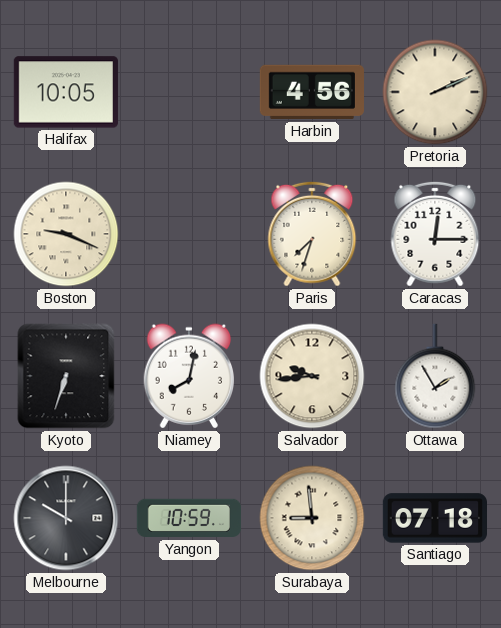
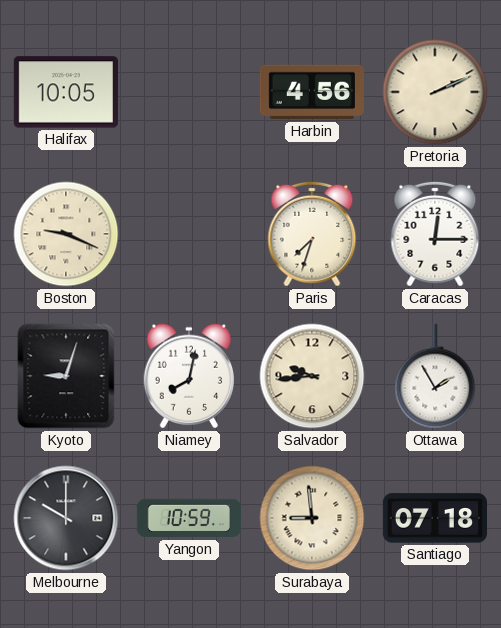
Kyoto: 6:33 -> 9:03
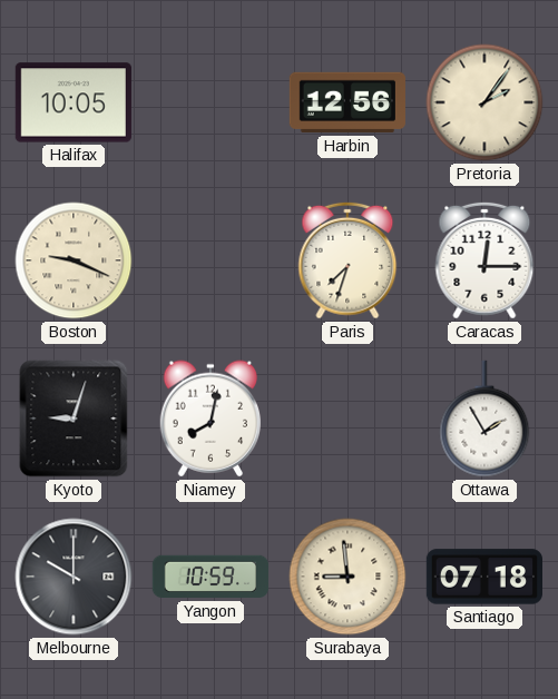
Harbin: 4:56 -> 12:56
Pretoria: 2:11 -> 2:06
Salvador: 9:44 -> none
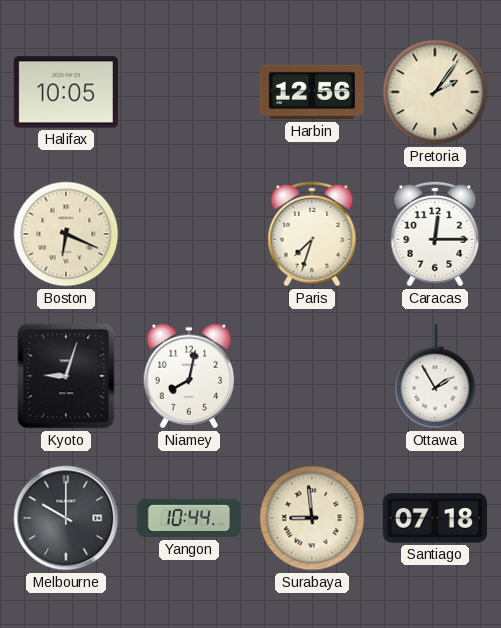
Boston: 9:19 -> 6:19
Yangon: 10:59 -> 10:44
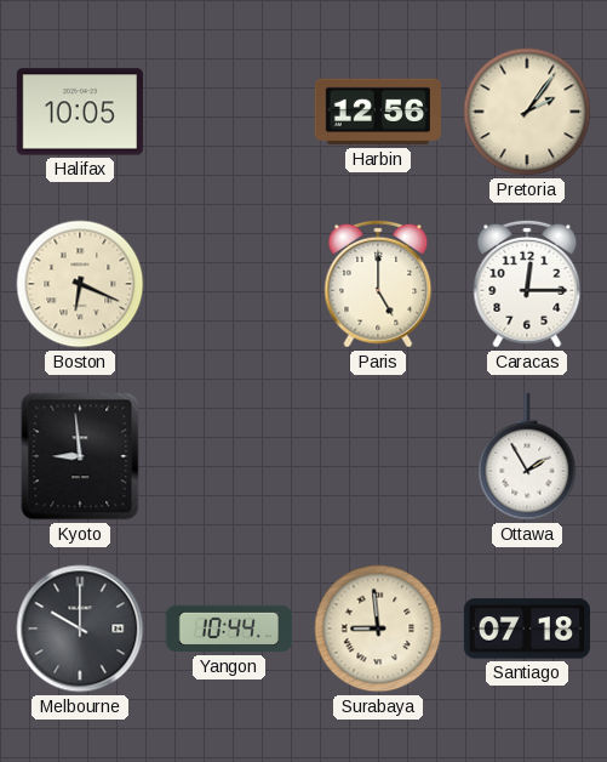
Paris: 7:33 -> 5:00
Kyoto: 9:03 -> 8:59
Niamey: 8:02 -> none
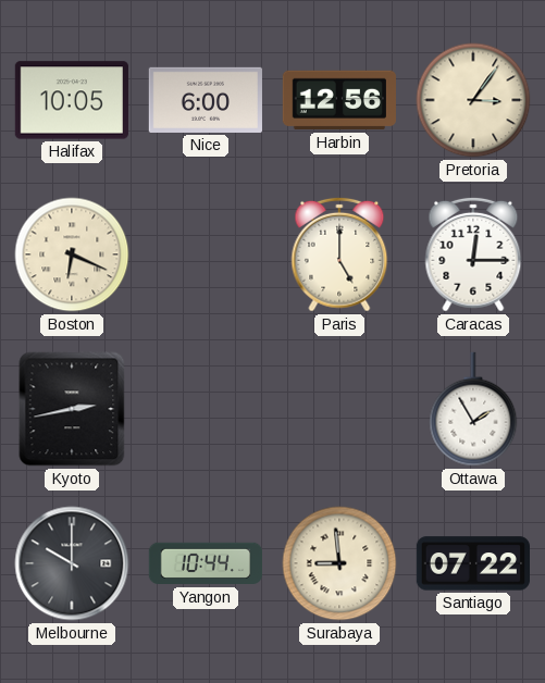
Nice: none -> 6:00
Pretoria: 2:06 -> 3:06
Kyoto: 8:59 -> 2:43
Santiago: 07:18 -> 07:22
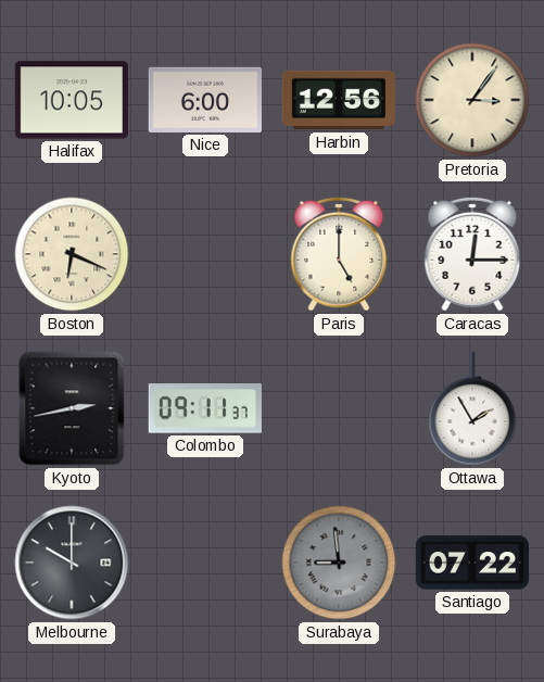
Colombo: none -> 09:11
Yangon: 10:44 -> none
Surabaya dial: cream -> grey
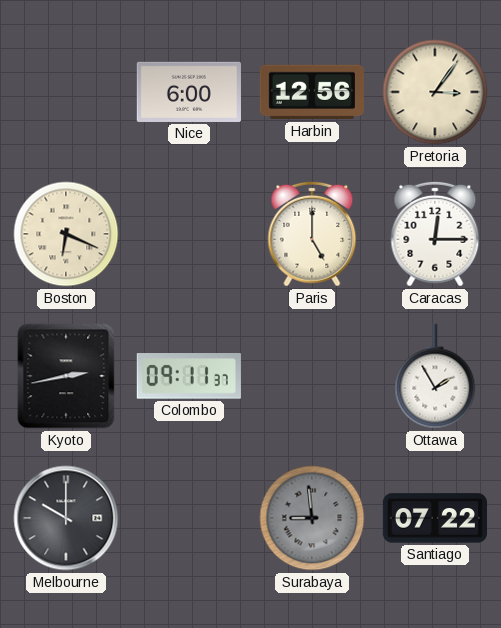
Halifax: 10:05 -> none
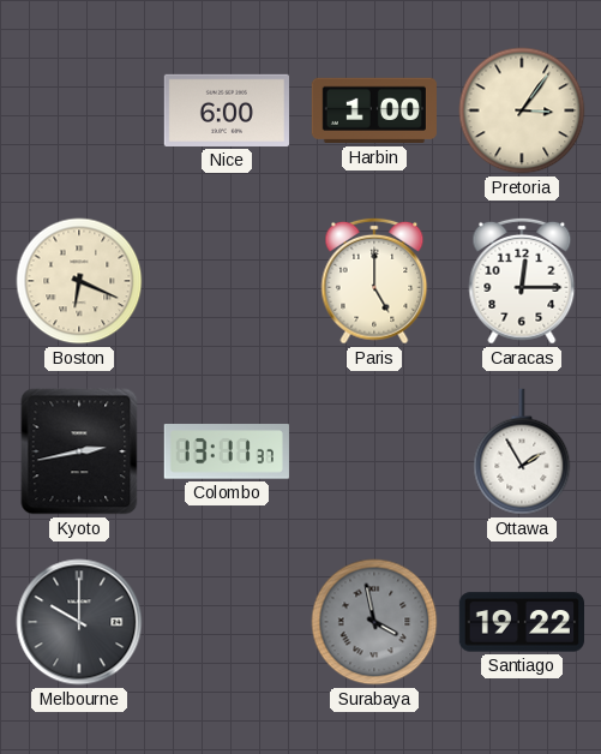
Harbin: 12:56 -> 1:00
Colombo: 09:11 -> 13:11
Surabaya: 8:59 -> 3:58
Santiago: 07:22 -> 19:22
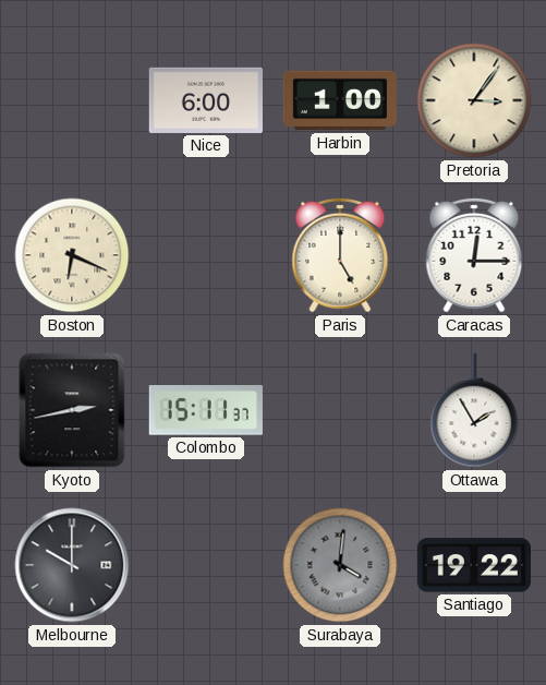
Colombo: 13:11 -> 15:11
Surabaya: 3:58 -> 4:01
